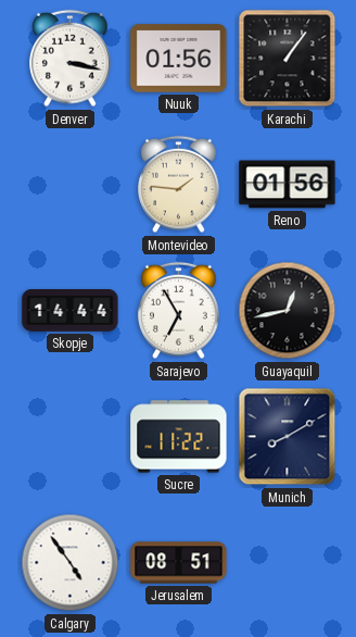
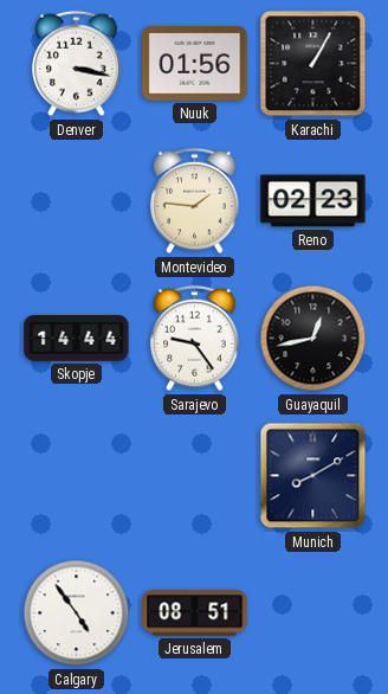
Karachi: 1:06 -> 1:05
Reno: 01:56 -> 02:23
Sarajevo: 6:55 -> 9:24
Sucre: 11:22 -> none
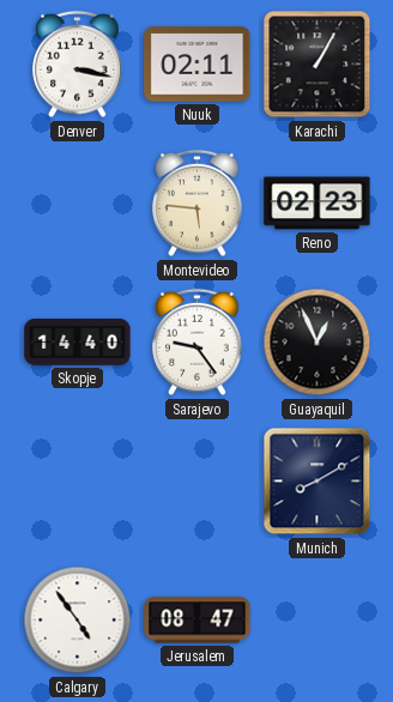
Nuuk: 01:56 -> 02:11
Montevideo: 1:46 -> 5:46
Skopje: 14:44 -> 14:40
Guayaquil: 12:43 -> 12:56
Jerusalem: 08:51 -> 08:47
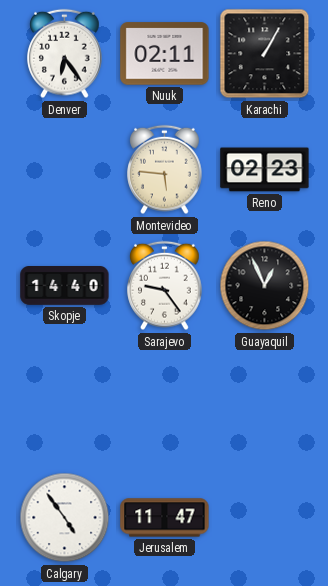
Denver: 3:17 -> 6:24
Munich: 8:10 -> none
Jerusalem: 08:47 -> 11:47
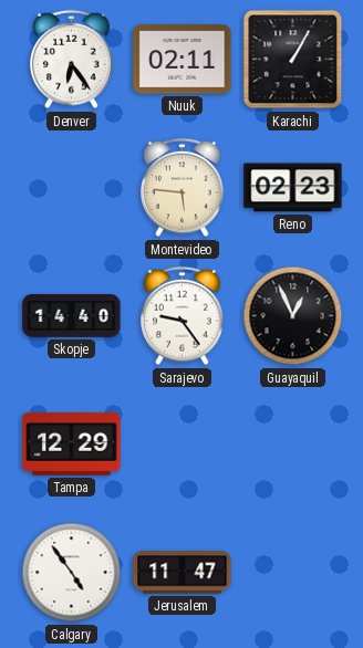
Tampa: none -> 12:29
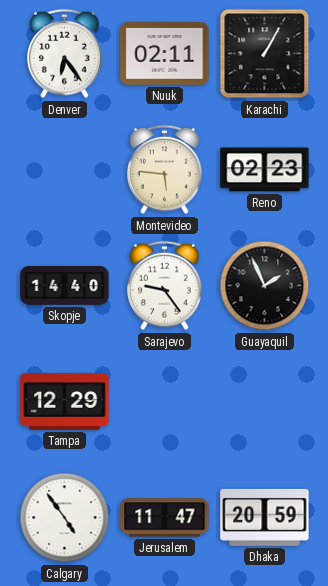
Guayaquil: 12:56 -> 1:56
Dhaka: none -> 20:59
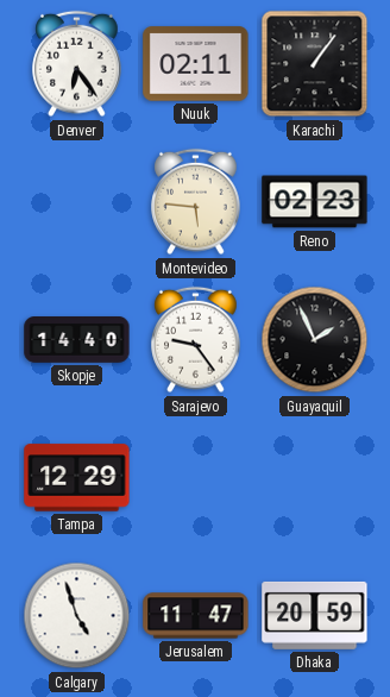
Karachi: 1:05 -> 1:06
Calgary: 4:54 -> 4:57
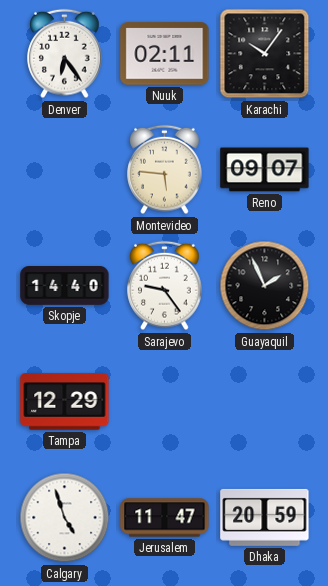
Karachi: 1:06 -> 10:06
Reno: 02:23 -> 09:07
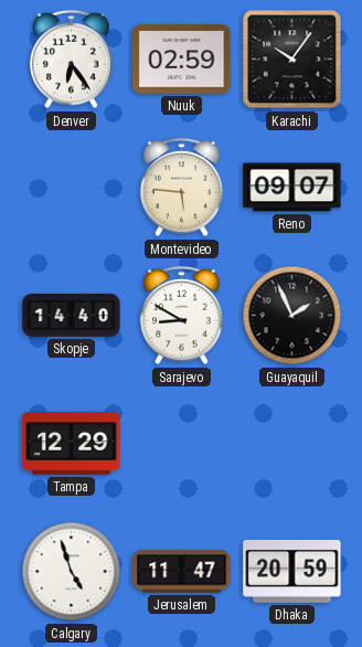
Nuuk: 02:11 -> 02:59
Sarajevo: 9:24 -> 8:50
